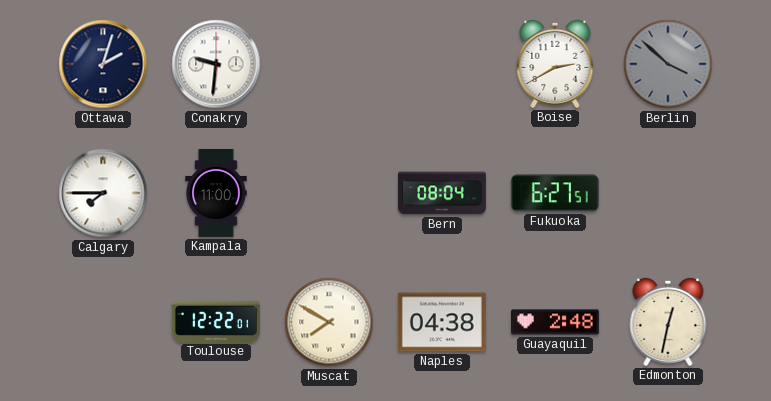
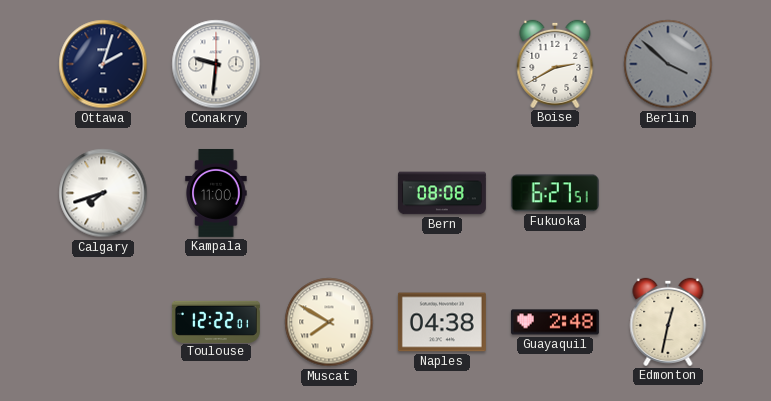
Calgary: 7:45 -> 7:42
Bern: 08:04 -> 08:08
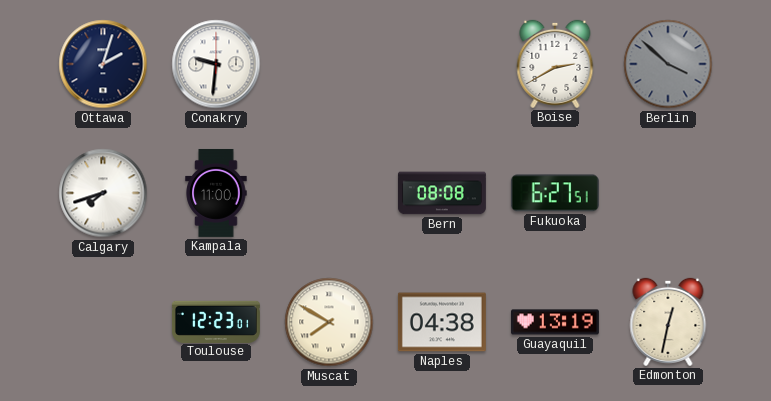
Toulouse: 12:22 -> 12:23
Guayaquil: 2:48 -> 13:19
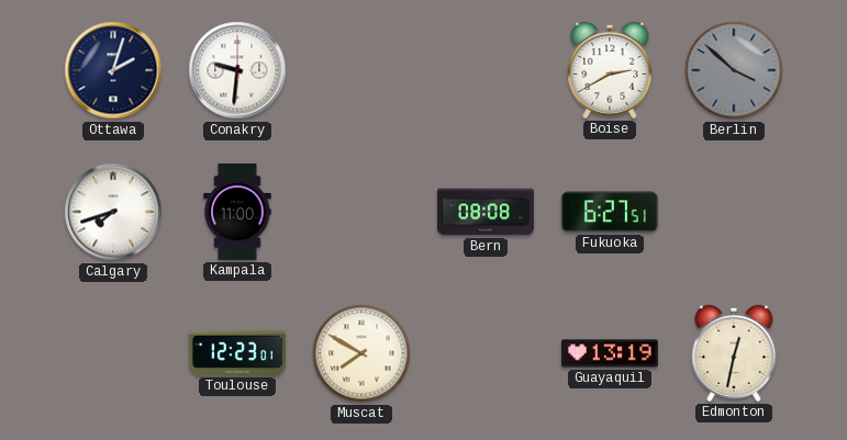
Naples: 04:38 -> none
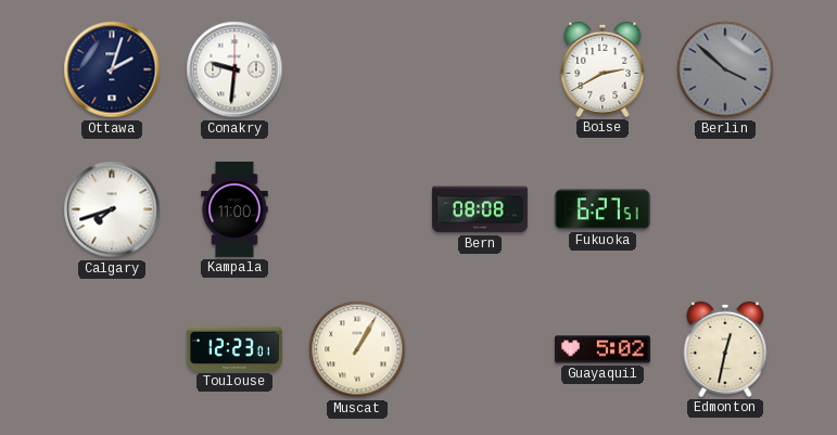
Muscat: 7:50 -> 1:05
Guayaquil: 13:19 -> 5:02
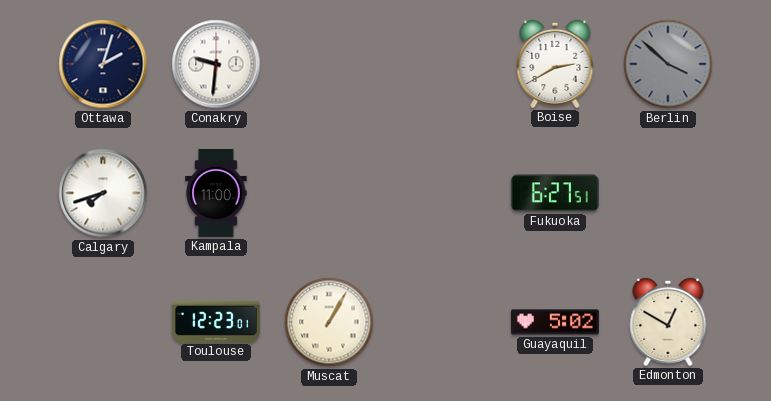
Bern: 08:08 -> none
Edmonton: 12:32 -> 12:50
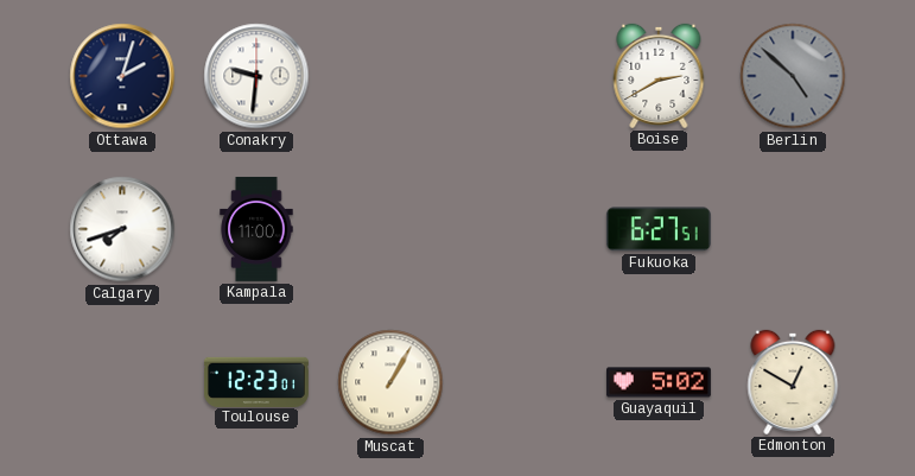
Berlin: 3:52 -> 4:52
